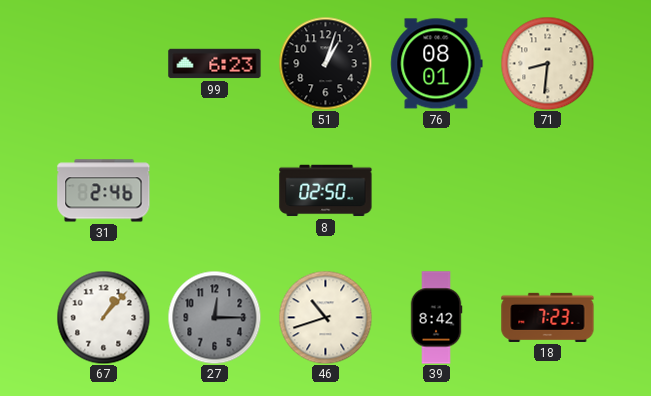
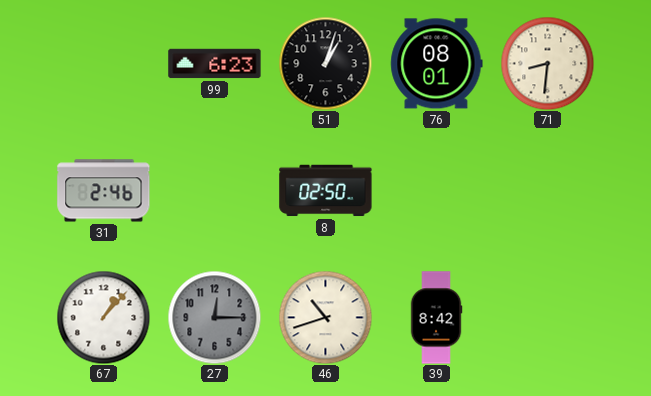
18: 7:23 -> none
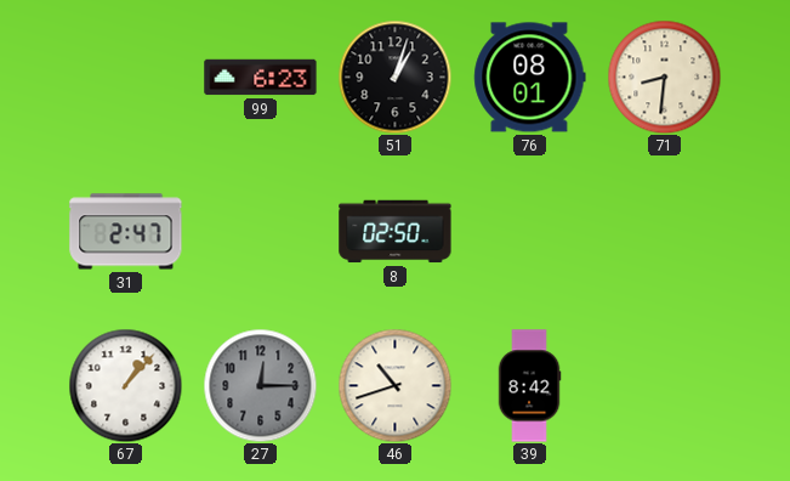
31: 2:46 -> 2:47
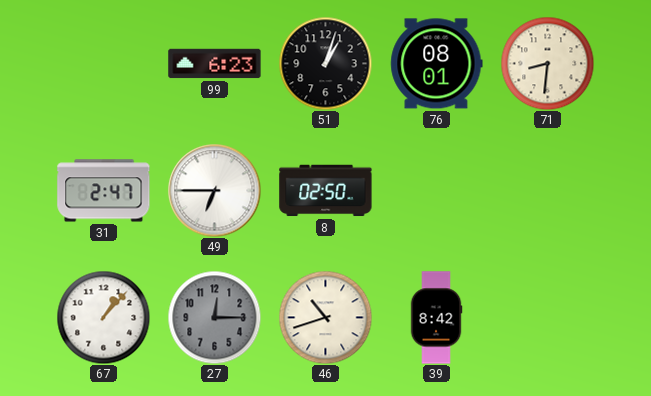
49: none -> 6:45
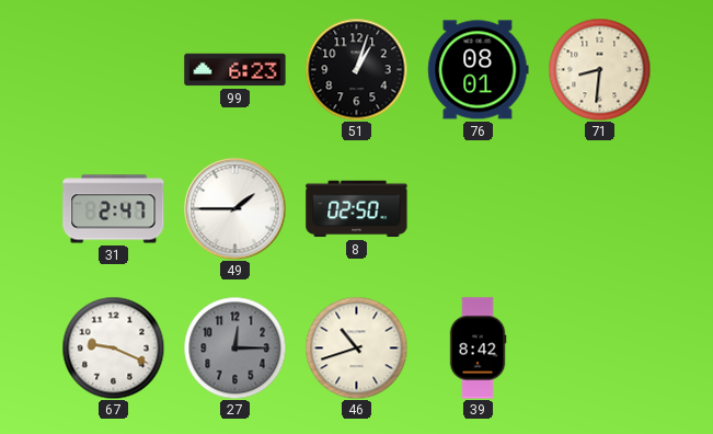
49: 6:45 -> 1:45
67: 1:07 -> 9:19
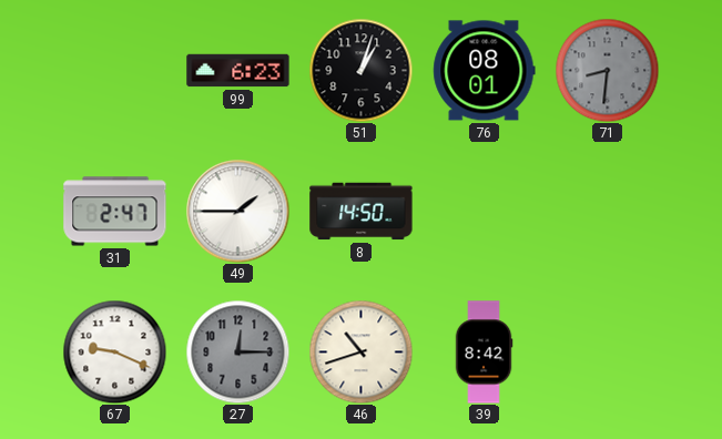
71 dial: cream -> grey
8: 02:50 -> 14:50
